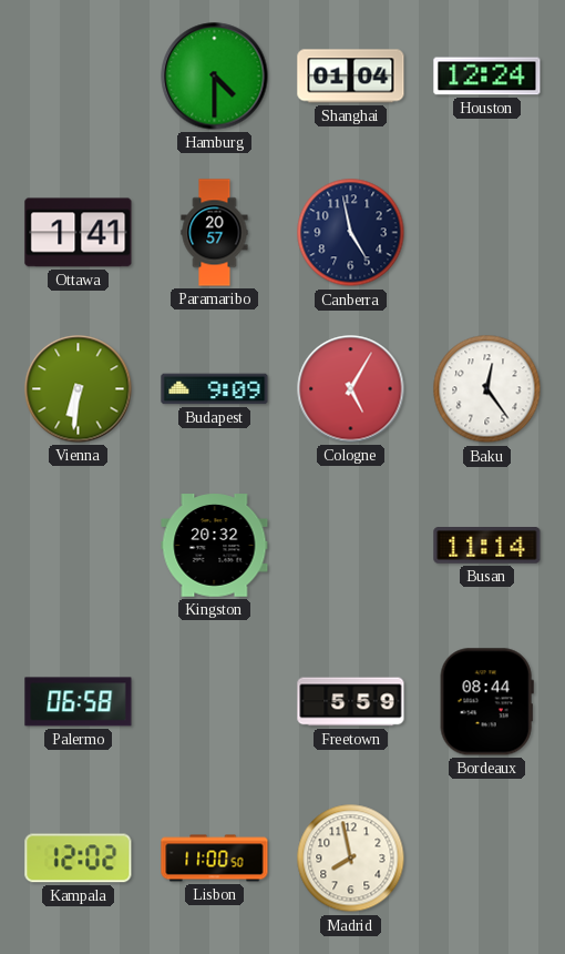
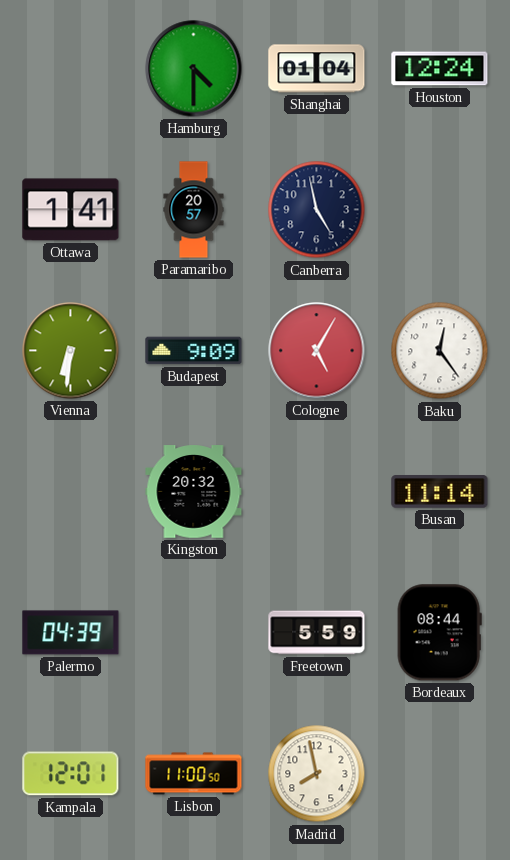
Palermo: 06:58 -> 04:39
Kampala: 12:02 -> 12:01
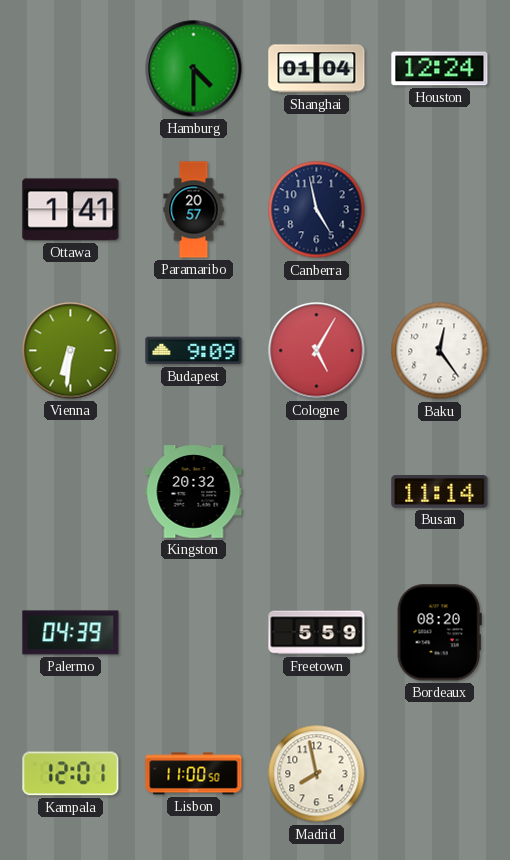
Bordeaux: 08:44 -> 08:20
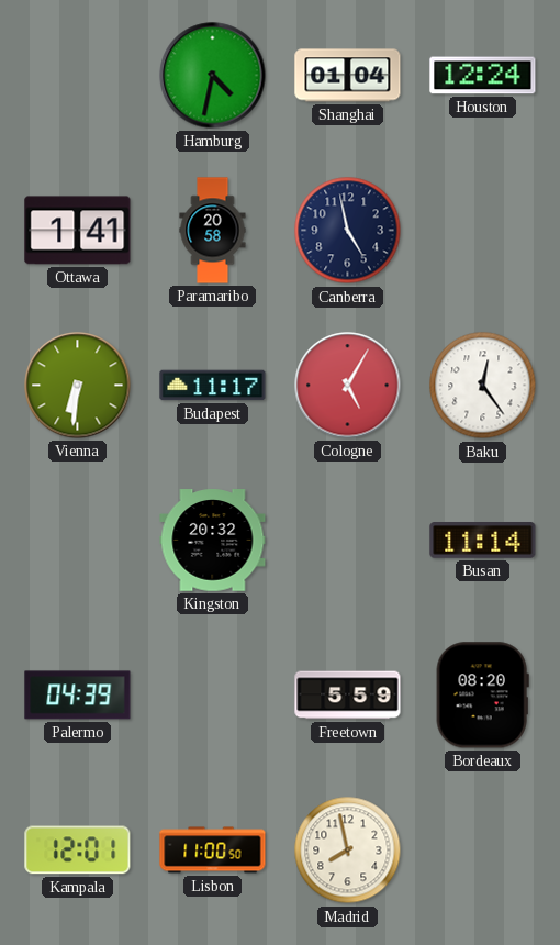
Hamburg: 4:30 -> 4:32
Paramaribo: 20:57 -> 20:58
Budapest: 9:09 -> 11:17
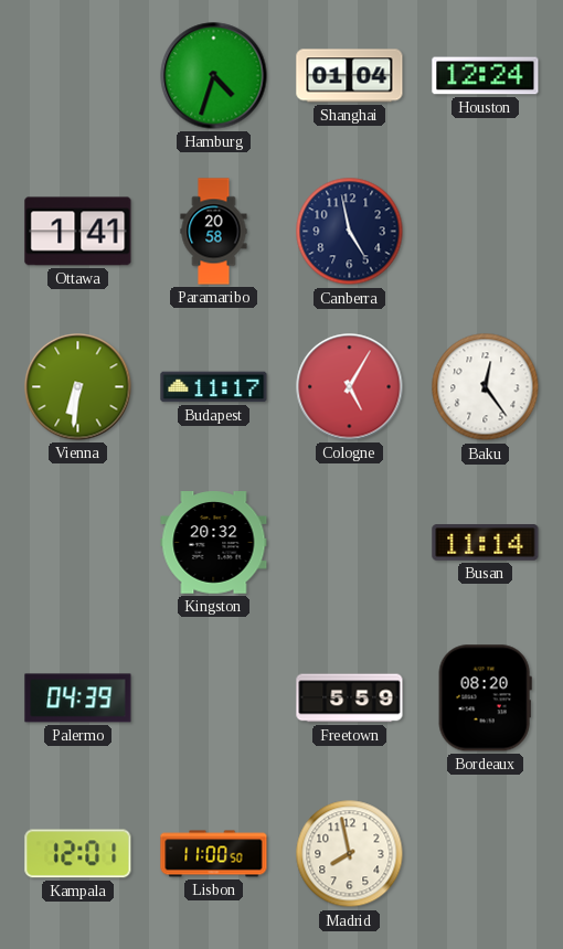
Hamburg: 4:32 -> 4:33
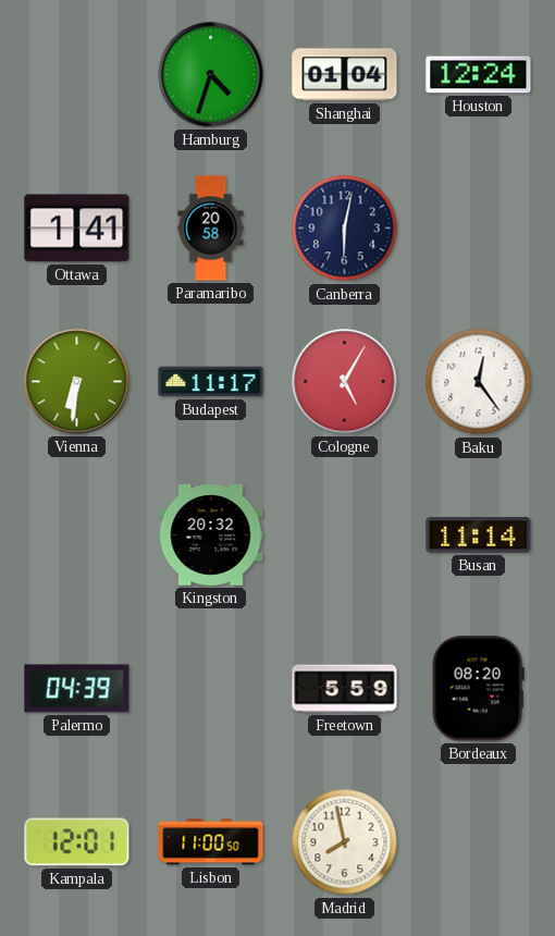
Canberra: 4:58 -> 6:02
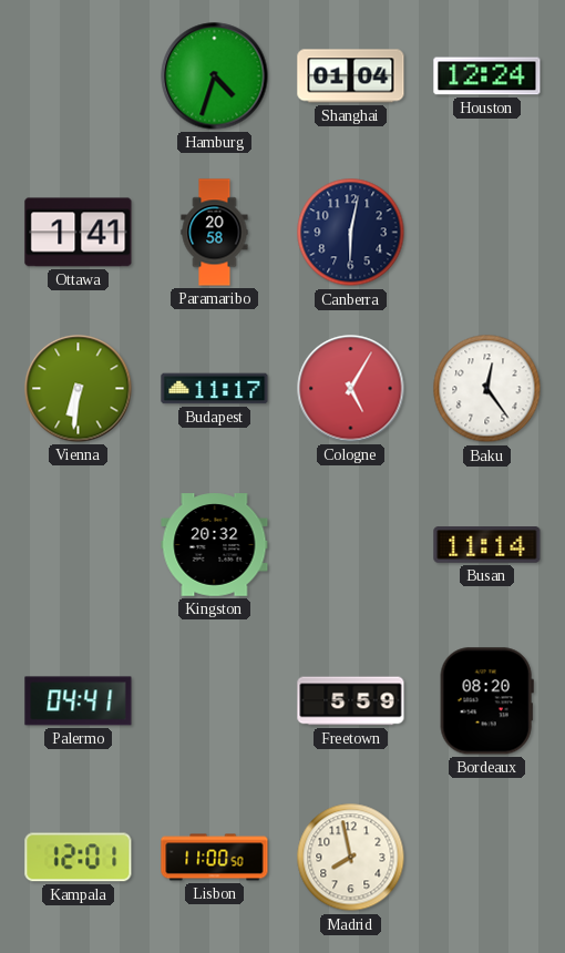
Palermo: 04:39 -> 04:41
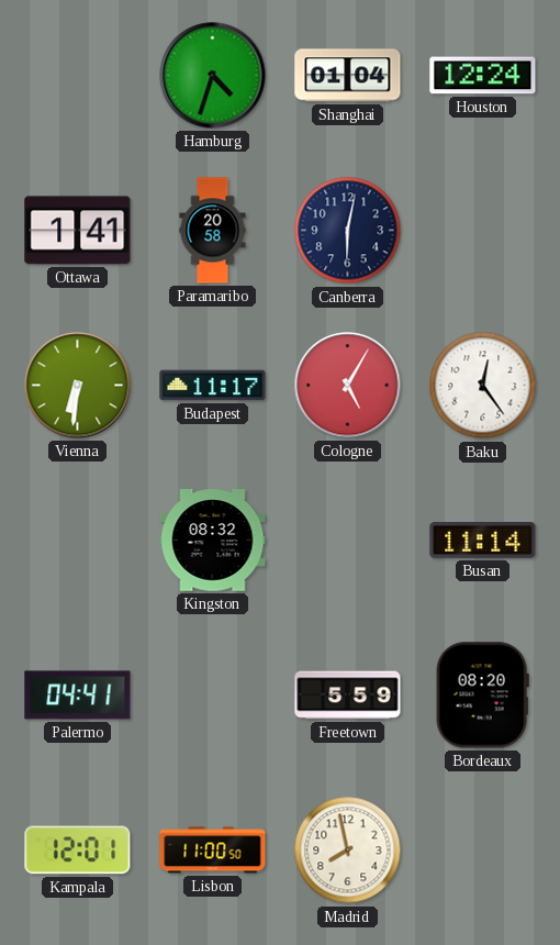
Kingston: 20:32 -> 08:32
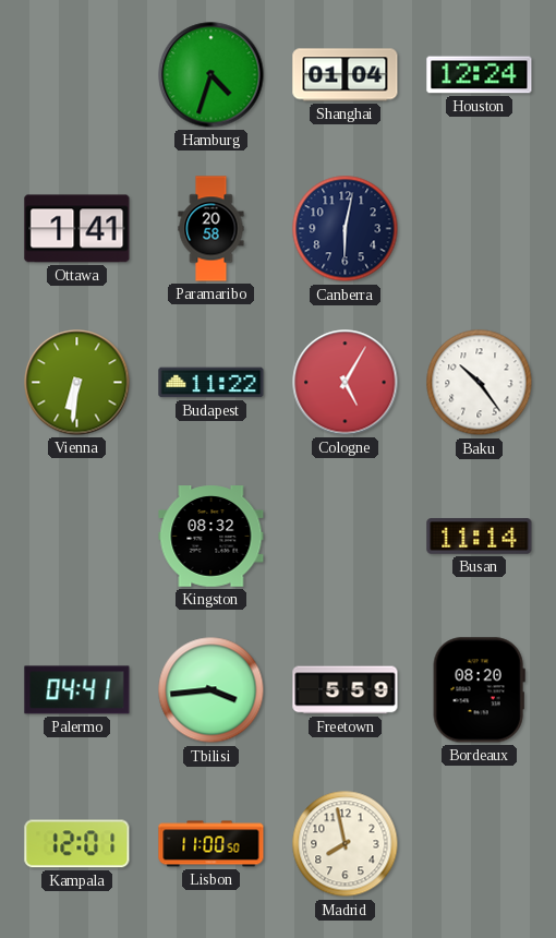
Budapest: 11:17 -> 11:22
Baku: 12:24 -> 10:24
Tbilisi: none -> 3:44
